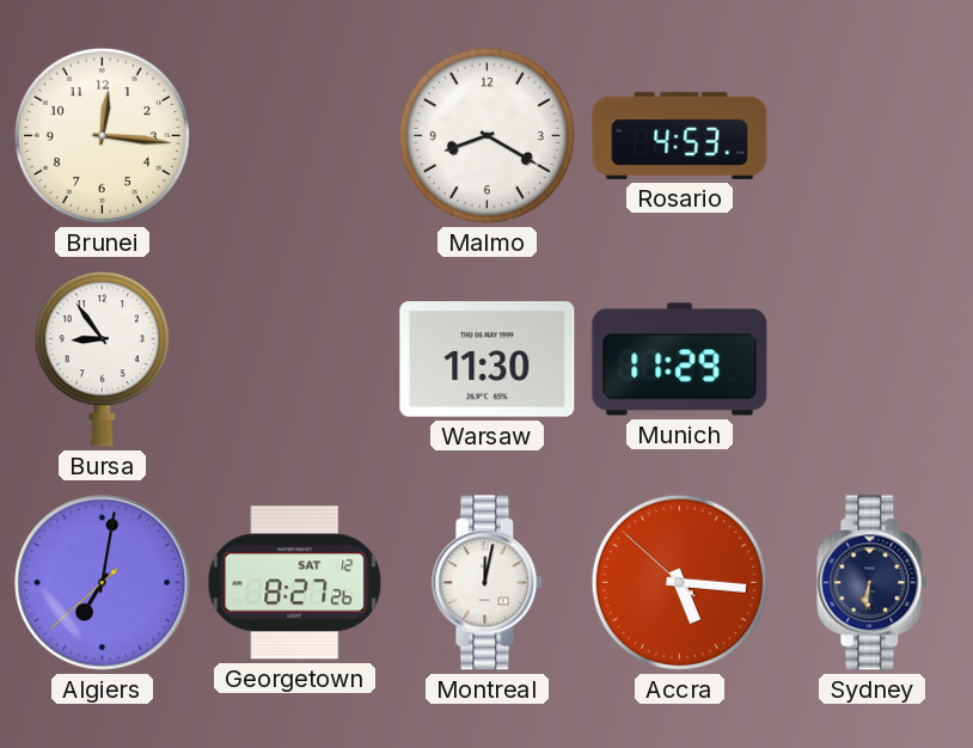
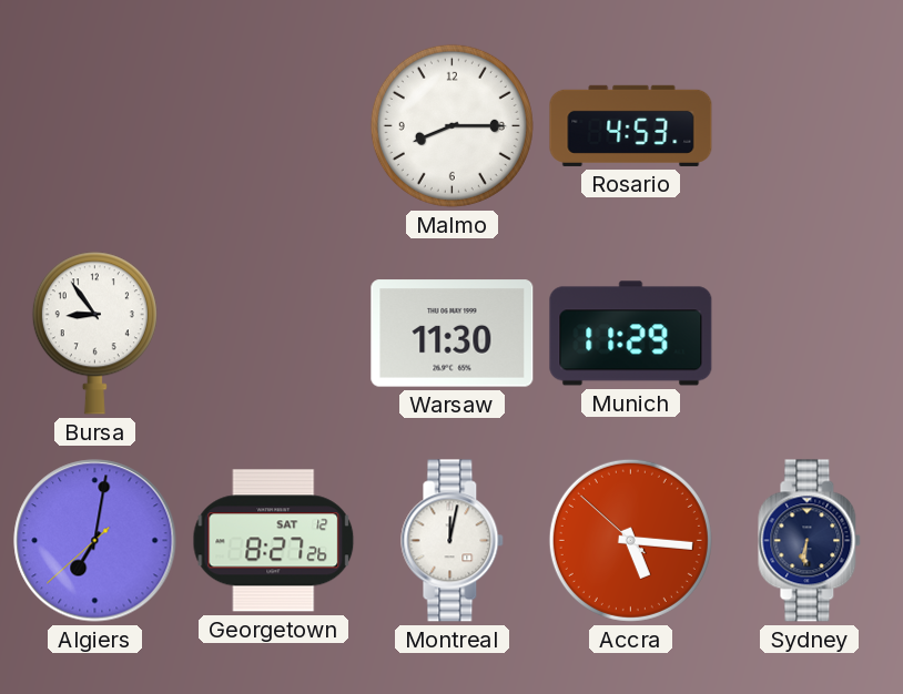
Brunei: 12:16 -> none
Malmo: 8:20 -> 8:15
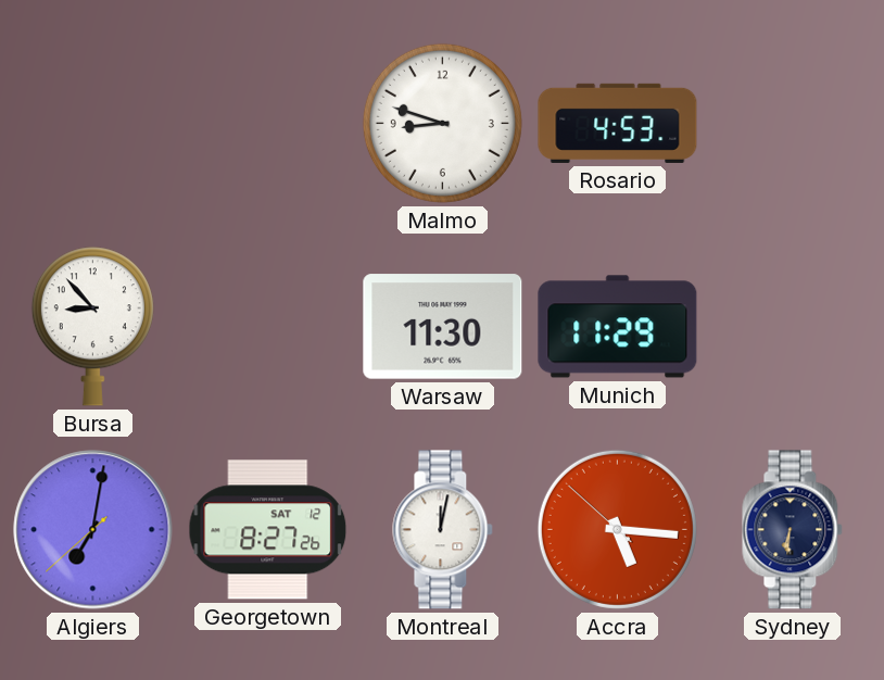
Malmo: 8:15 -> 8:48
Bursa: 8:54 -> 8:53
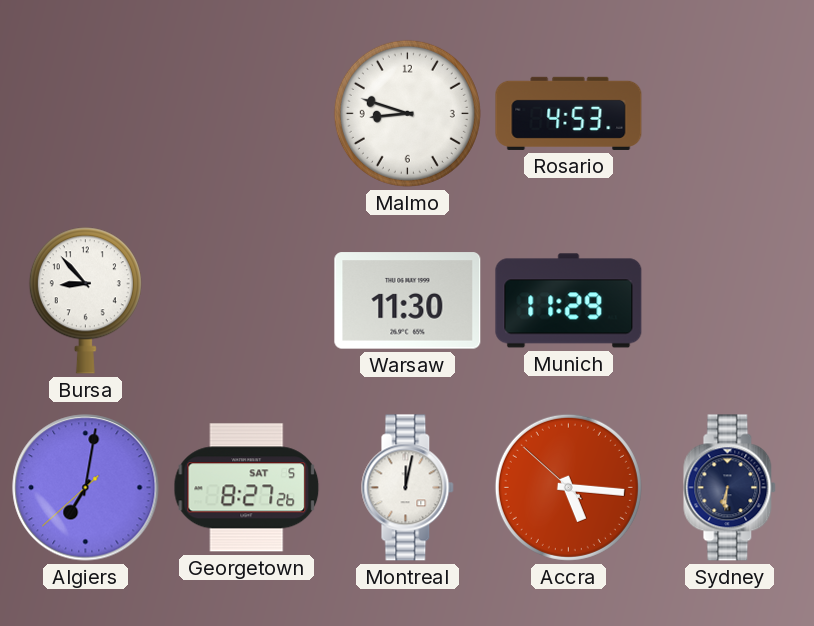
Georgetown date: SAT 12 -> SAT 5
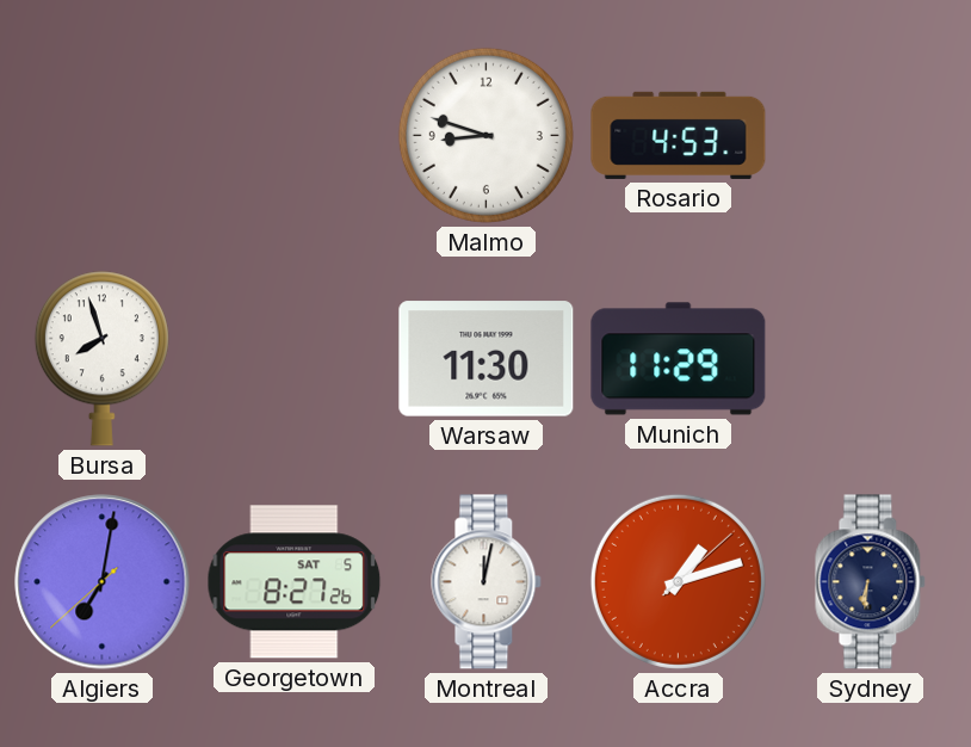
Bursa: 8:53 -> 7:57
Accra: 5:15 -> 1:12
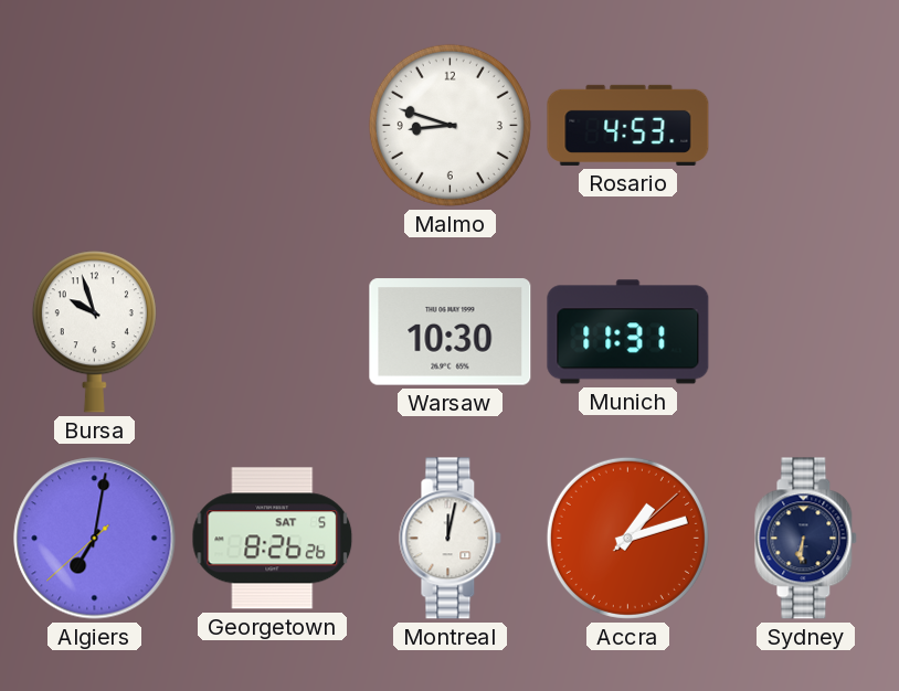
Bursa: 7:57 -> 9:57
Warsaw: 11:30 -> 10:30
Munich: 11:29 -> 11:31
Georgetown: 8:27 -> 8:26
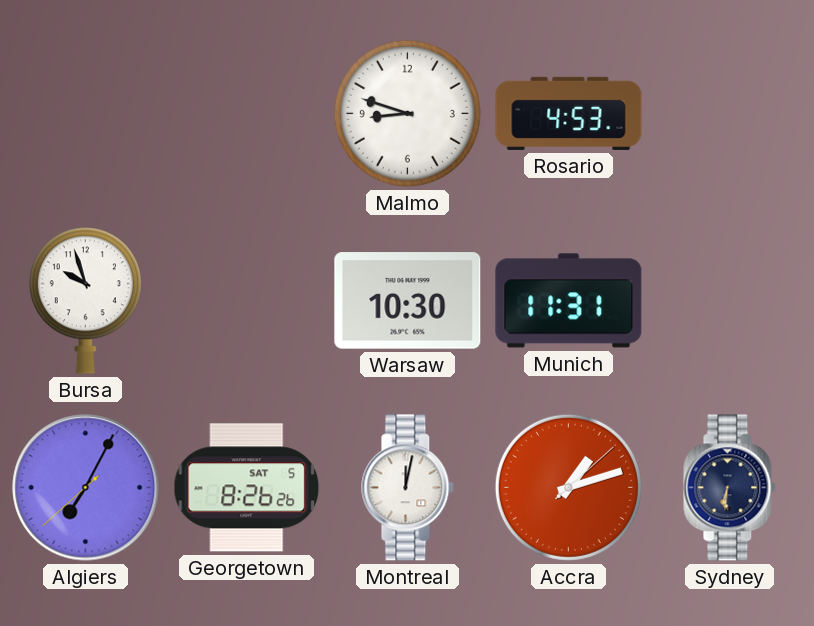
Algiers: 7:01 -> 7:04
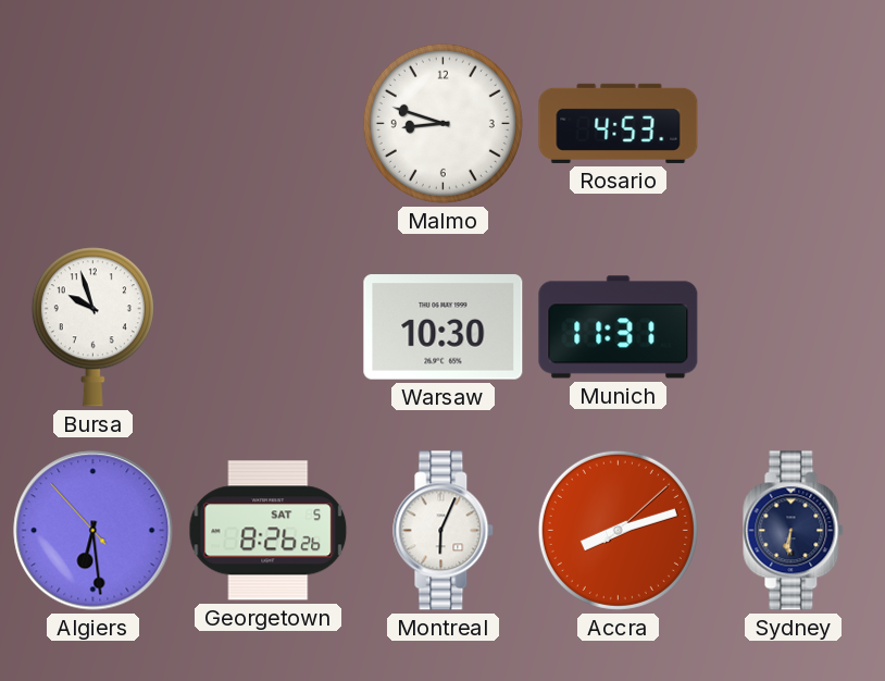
Algiers: 7:04 -> 6:28
Montreal: 12:02 -> 6:04
Accra: 1:12 -> 8:12
